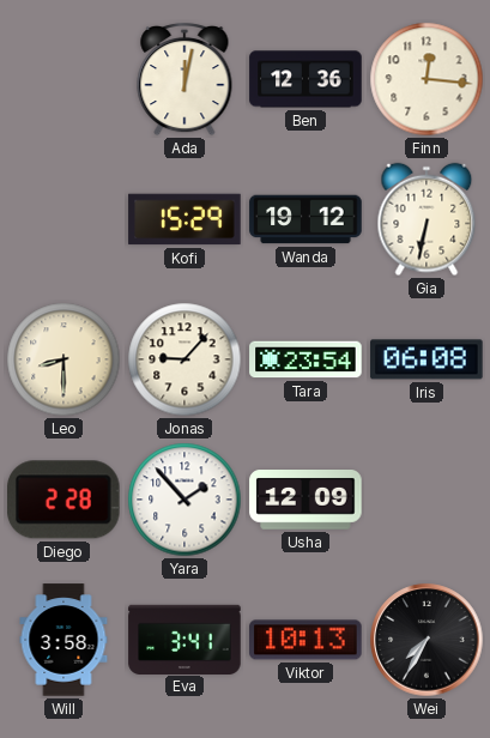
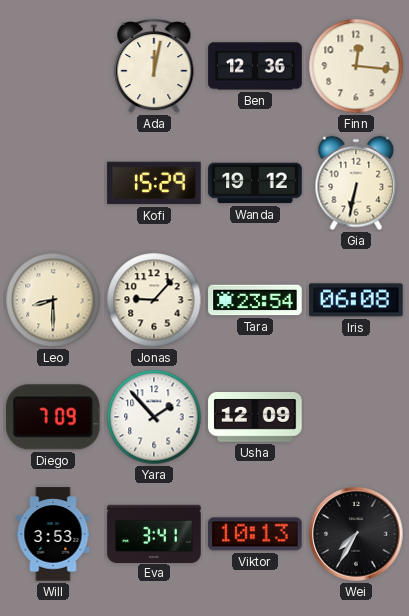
Diego: 2:28 -> 7:09
Will: 3:58 -> 3:53
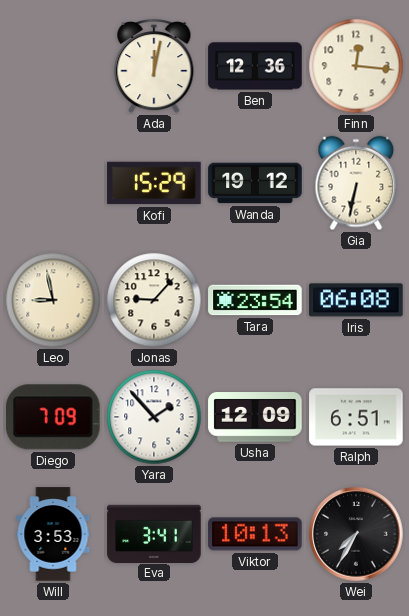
Leo: 8:30 -> 8:58
Ralph: none -> 6:51
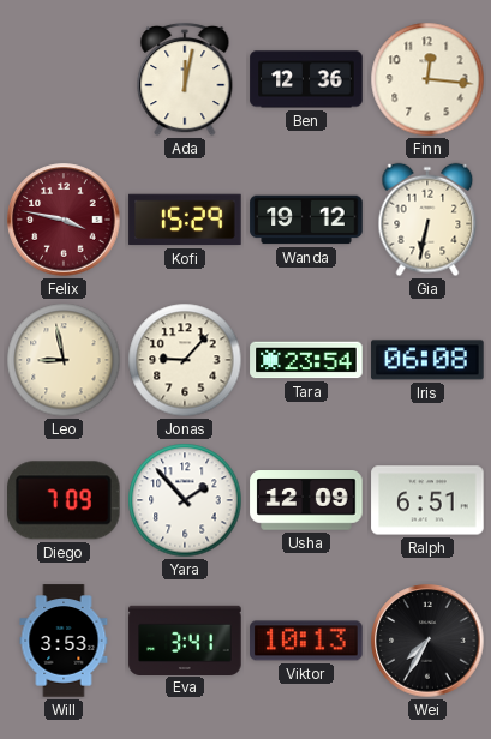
Felix: none -> 3:47
